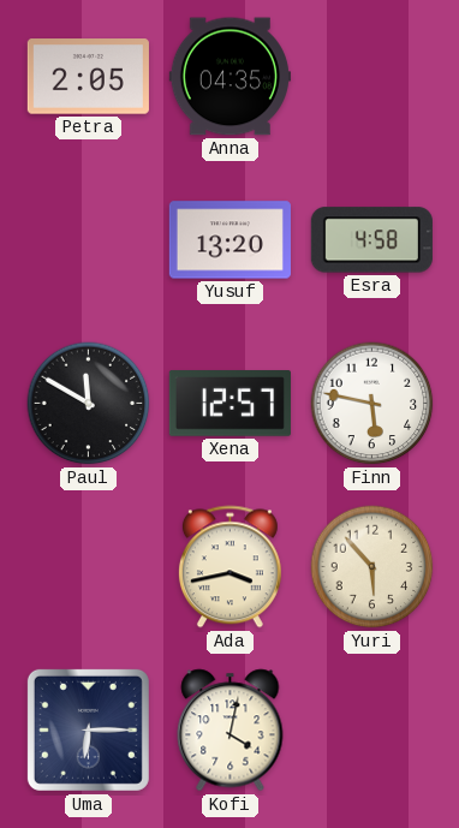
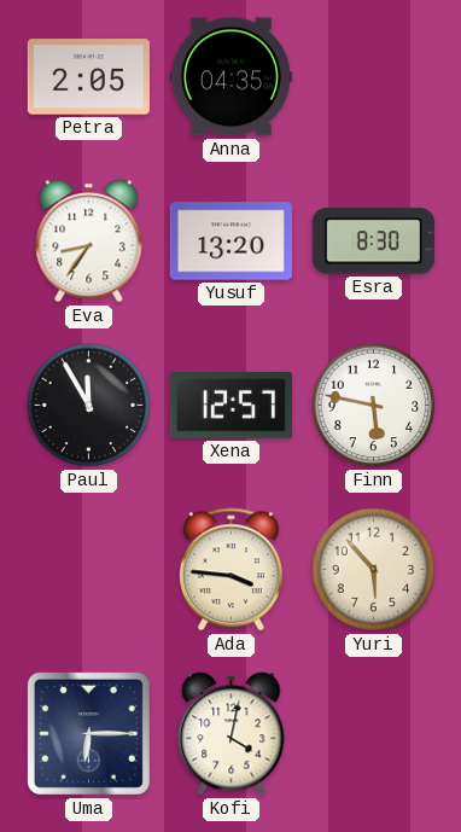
Eva: none -> 8:36
Esra: 4:58 -> 8:30
Paul: 11:50 -> 11:55
Ada: 3:43 -> 3:46
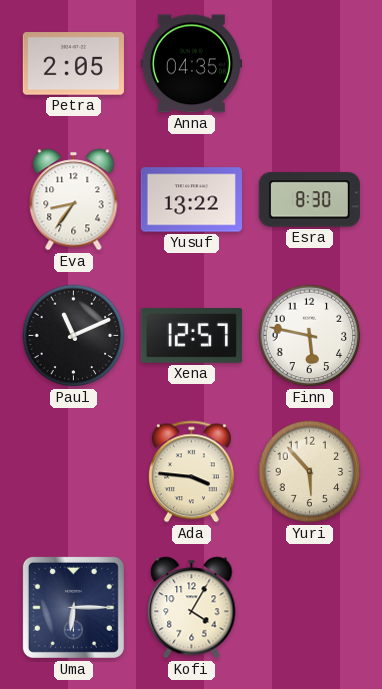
Yusuf: 13:20 -> 13:22
Paul: 11:55 -> 11:11
Kofi: 4:02 -> 4:05
